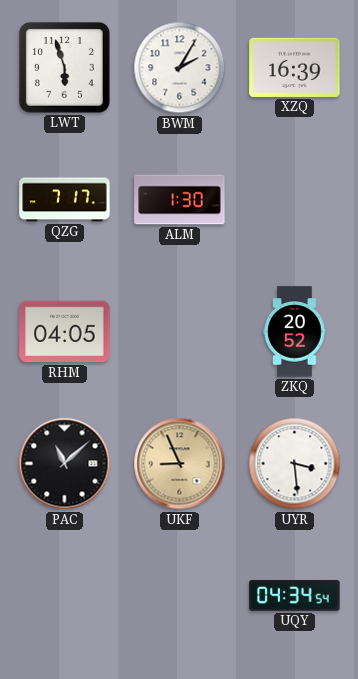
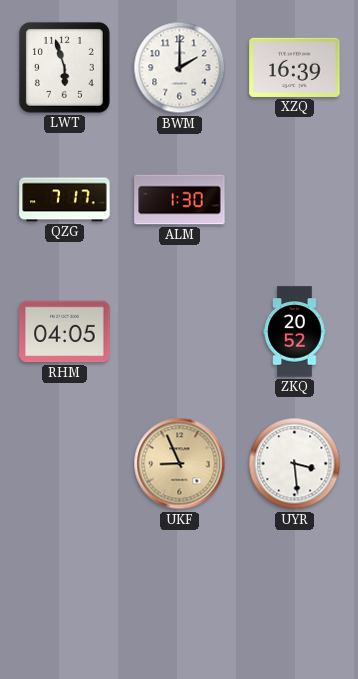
BWM: 2:05 -> 2:00
PAC: 11:08 -> none
UQY: 04:34 -> none
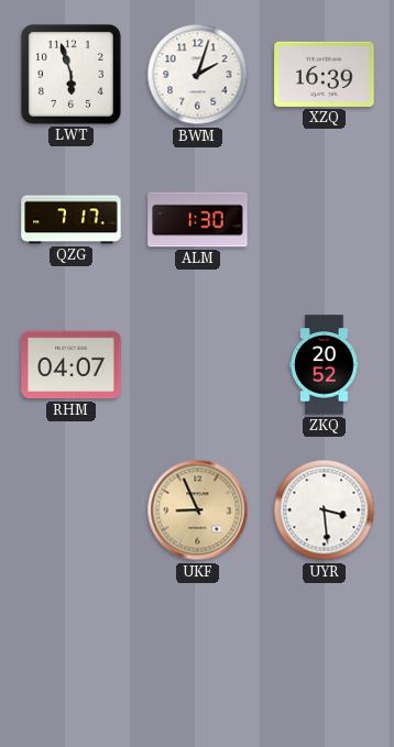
BWM: 2:00 -> 2:03
RHM: 04:05 -> 04:07
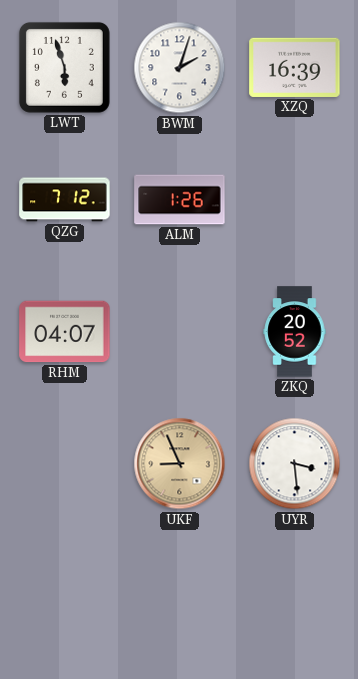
QZG: 7:17 -> 7:12
ALM: 1:30 -> 1:26
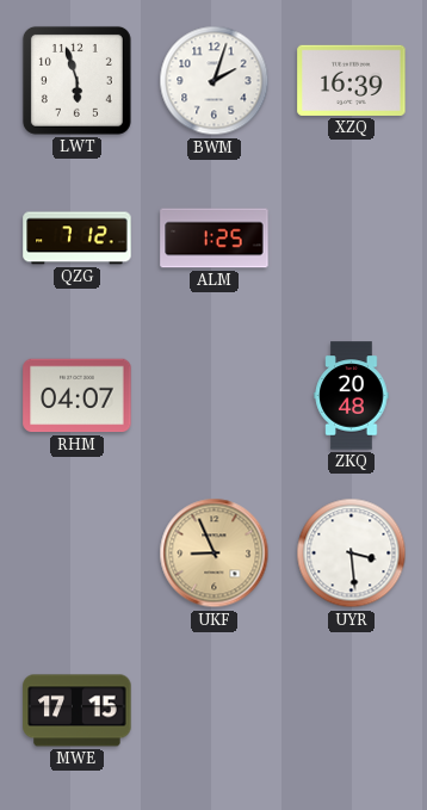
ALM: 1:26 -> 1:25
ZKQ: 20:52 -> 20:48
MWE: none -> 17:15
